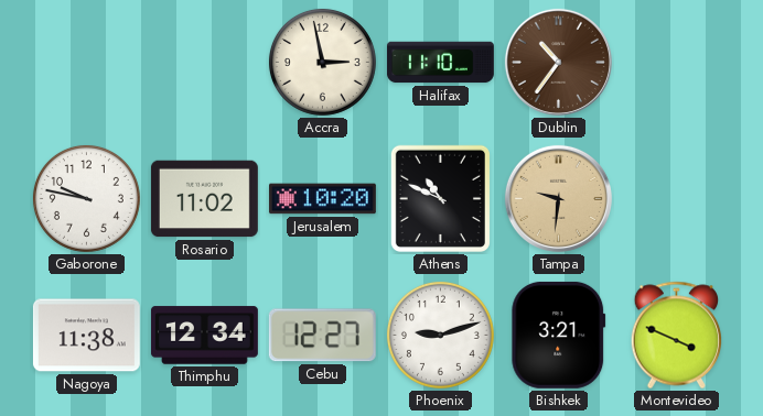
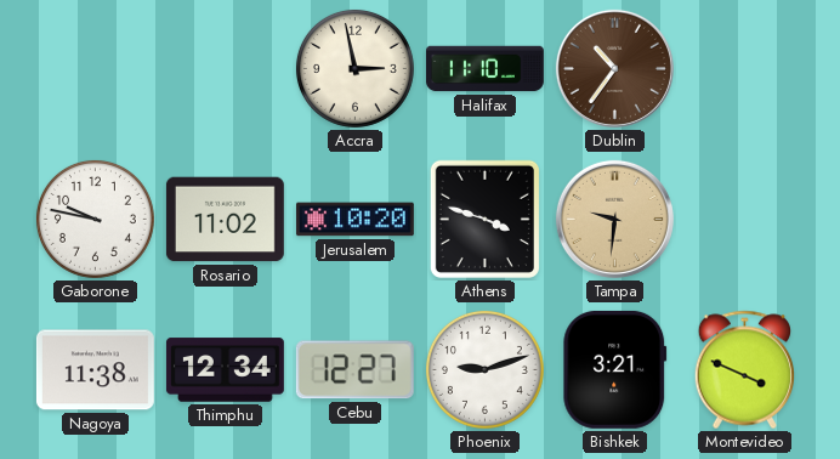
Athens: 10:49 -> 3:48
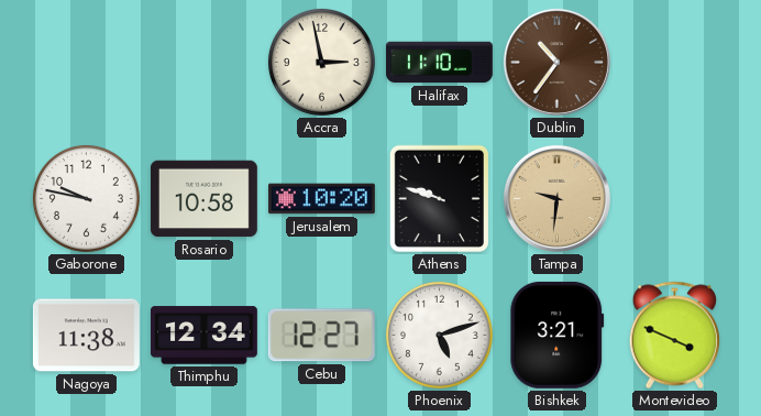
Rosario: 11:02 -> 10:58
Athens: 3:48 -> 9:48
Phoenix: 9:12 -> 5:12
